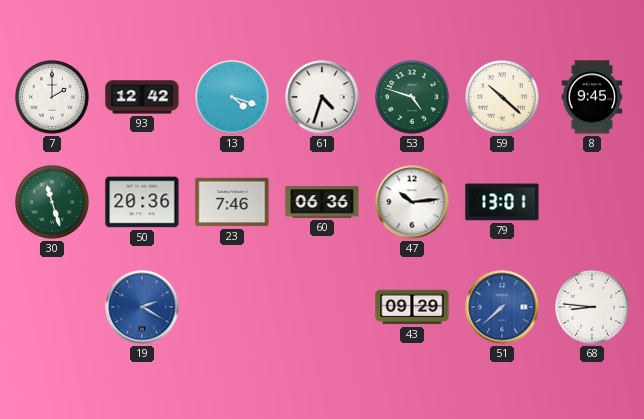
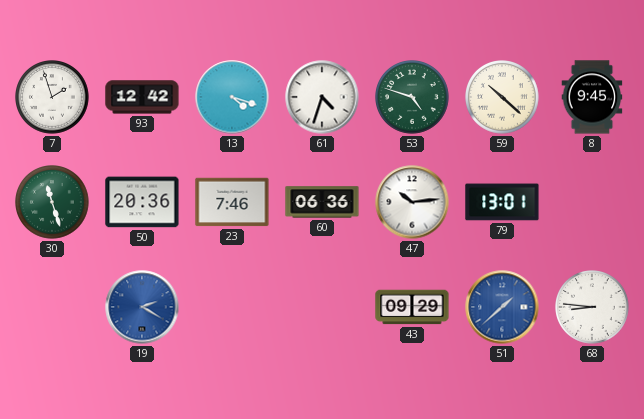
7: 2:00 -> 1:57
51: 7:38 -> 1:38
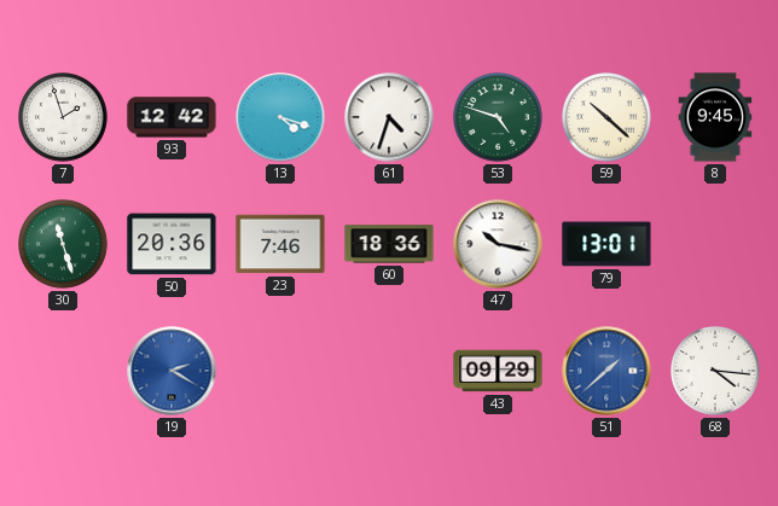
60: 06:36 -> 18:36
47: 10:14 -> 10:17
68: 8:46 -> 4:16
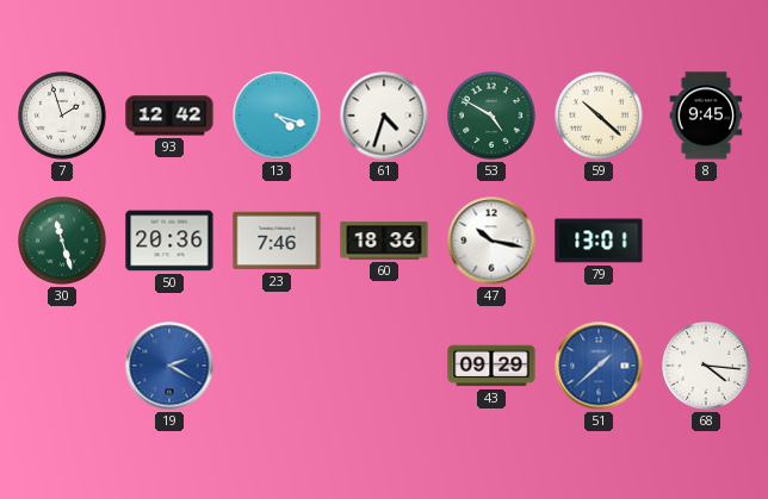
53: 4:48 -> 4:50
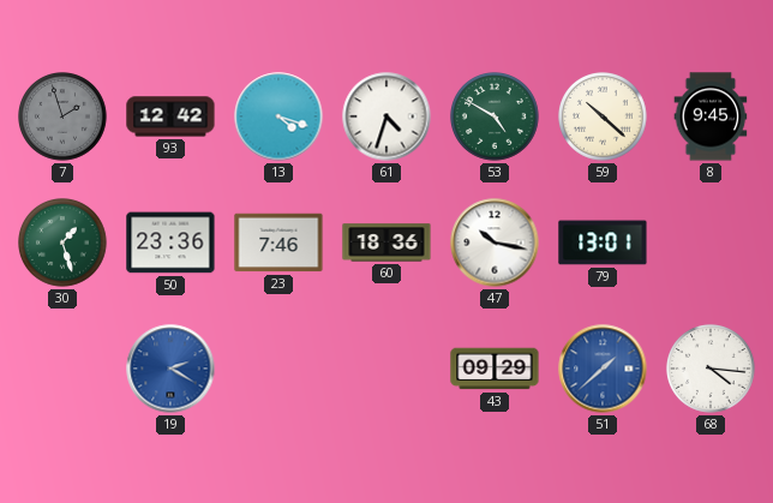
7 dial: white -> grey
30: 11:27 -> 1:27
50: 20:36 -> 23:36
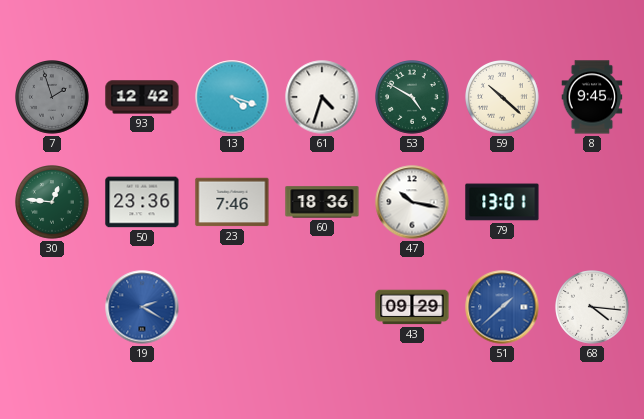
30: 1:27 -> 12:46
